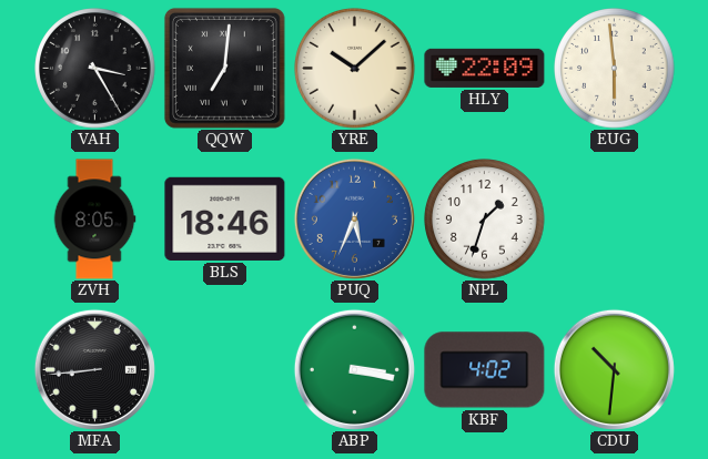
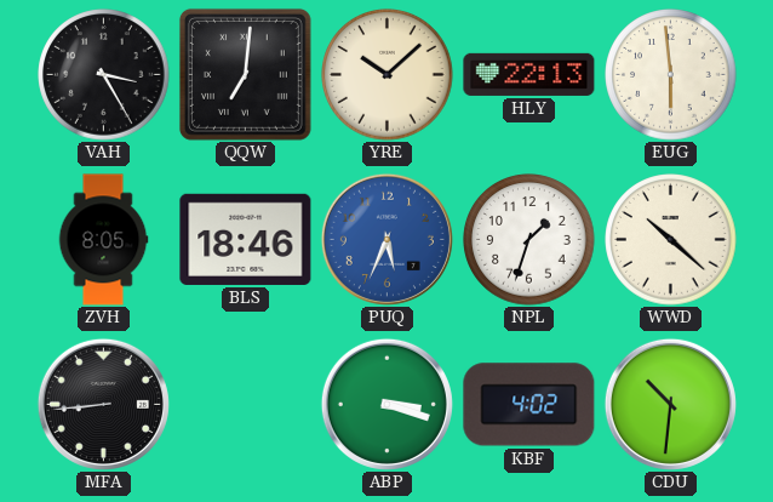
HLY: 22:09 -> 22:13
WWD: none -> 10:22
ABP: 3:17 -> 3:18
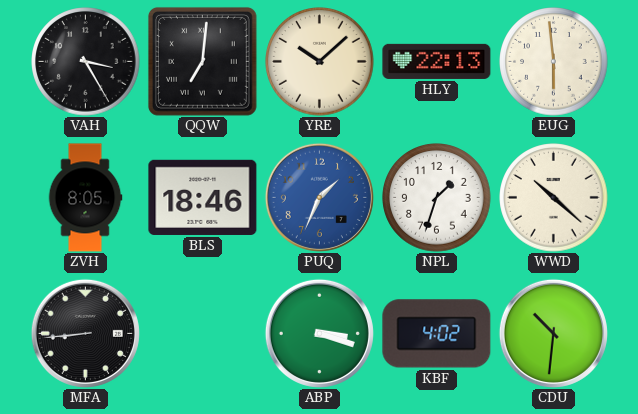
PUQ: 5:34 -> 1:34
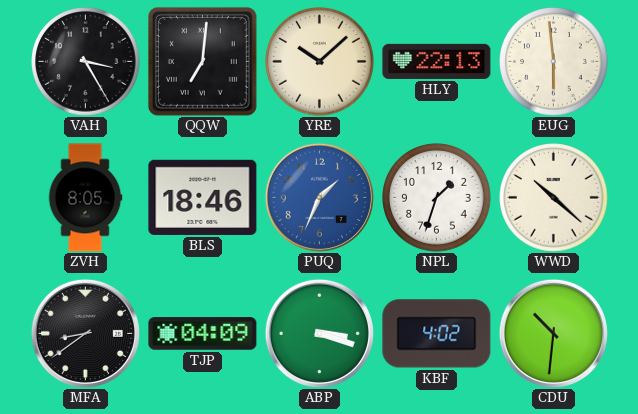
MFA: 8:44 -> 8:39
TJP: none -> 04:09
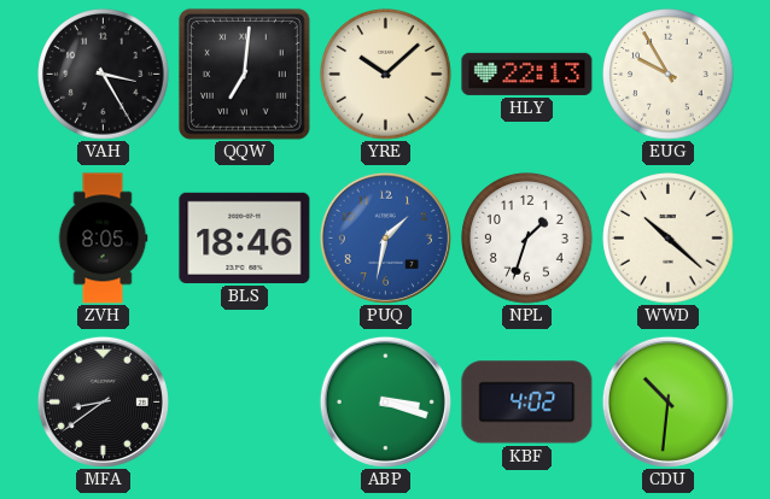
EUG: 5:59 -> 9:55
PUQ: 1:34 -> 1:32
TJP: 04:09 -> none
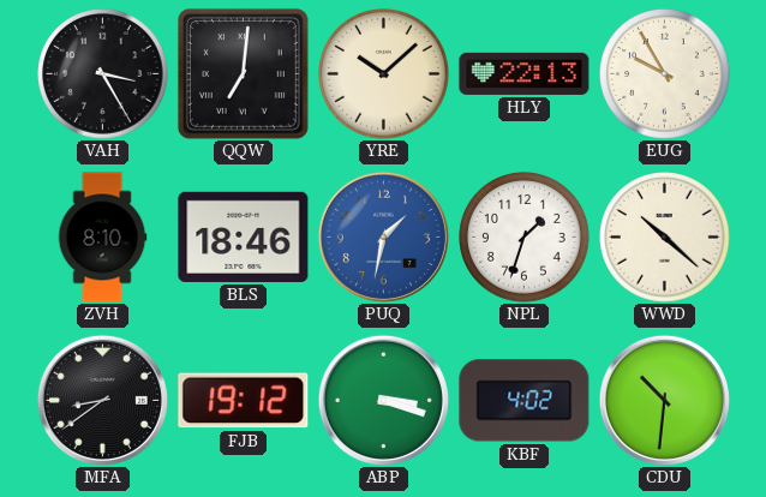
ZVH: 8:05 -> 8:10
FJB: none -> 19:12
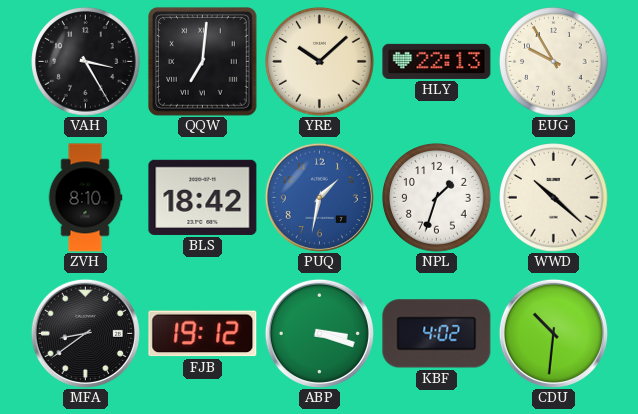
BLS: 18:46 -> 18:42
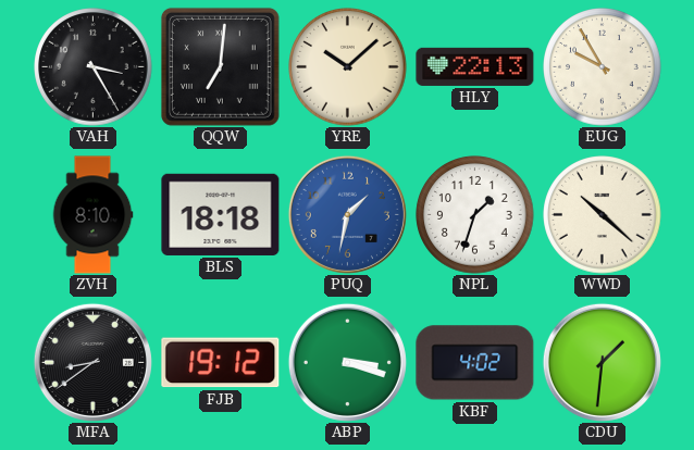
BLS: 18:42 -> 18:18
CDU: 10:31 -> 1:31
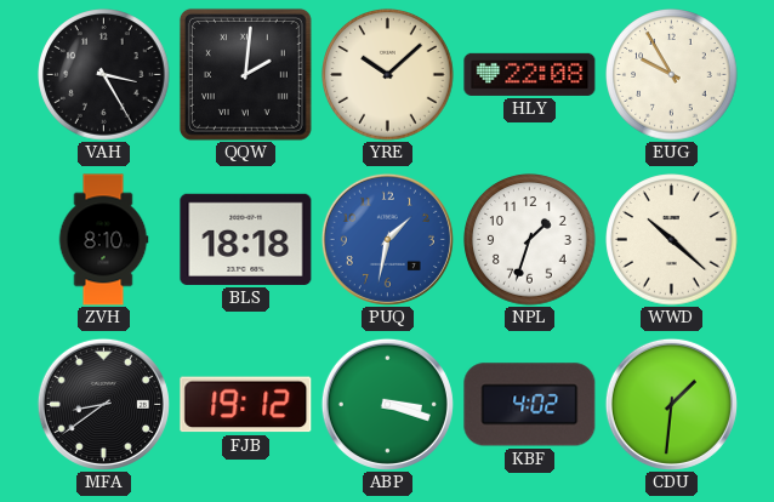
QQW: 7:01 -> 2:01
HLY: 22:13 -> 22:08
